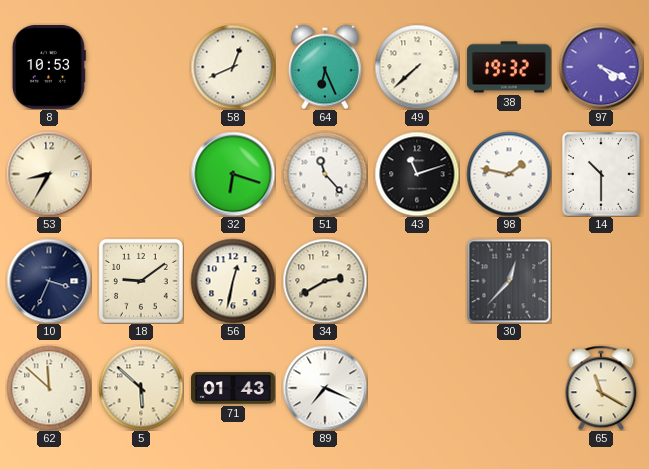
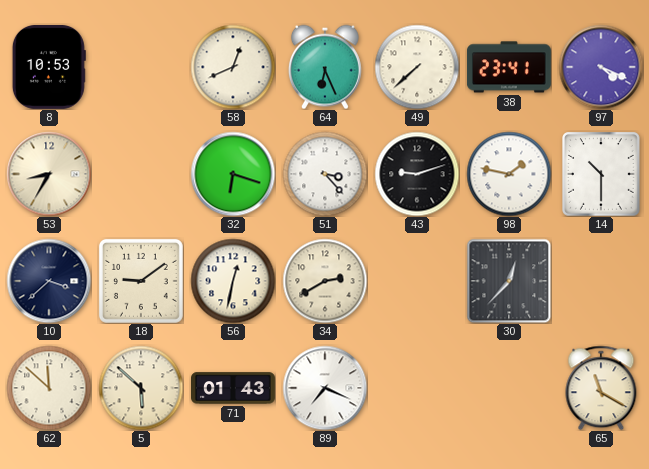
38: 19:32 -> 23:41
51: 11:23 -> 3:23
43: 11:12 -> 9:12
10: 3:34 -> 3:38
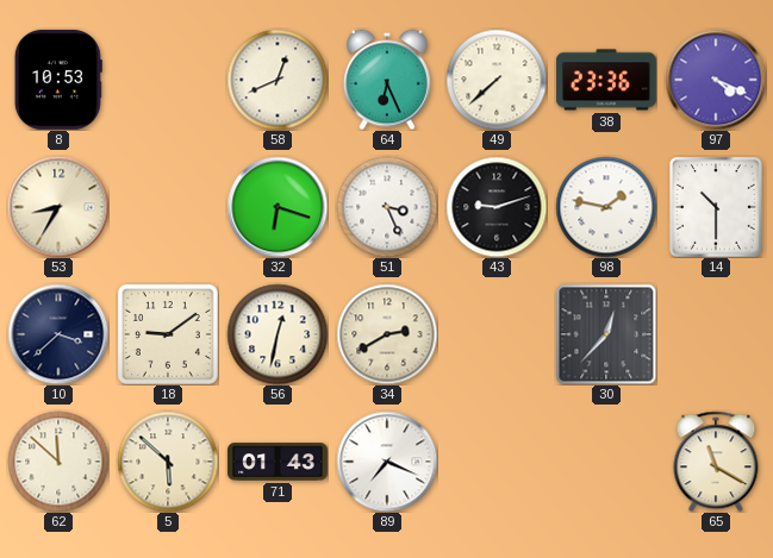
38: 23:41 -> 23:36
51: 3:23 -> 3:26
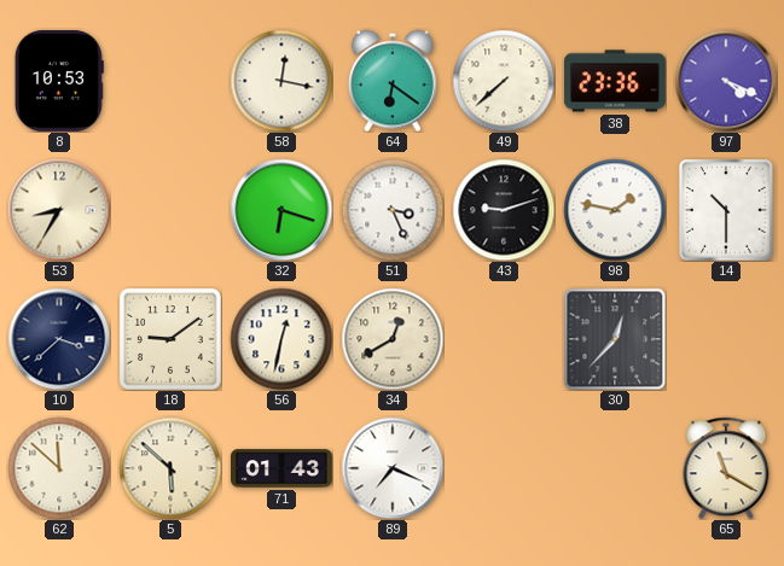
58: 12:41 -> 12:17
64: 6:26 -> 6:21
34: 2:40 -> 12:40
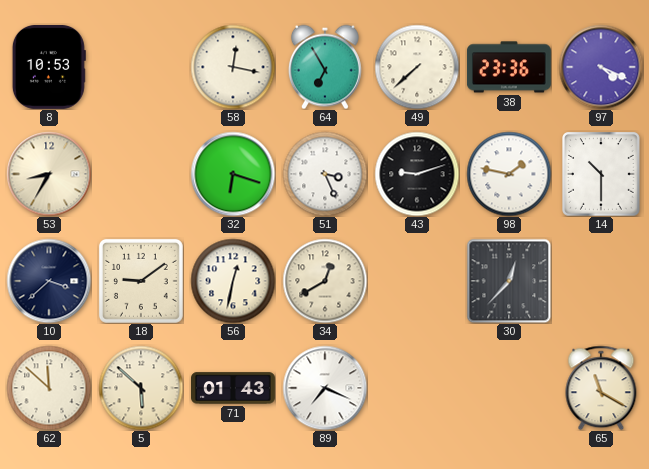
64: 6:21 -> 6:55
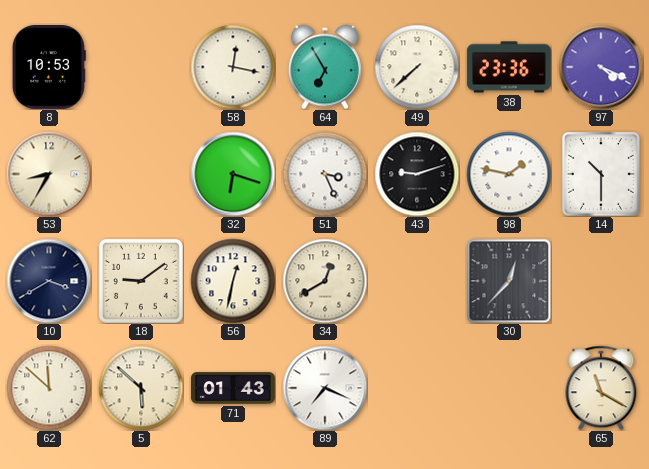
10: 3:38 -> 3:40
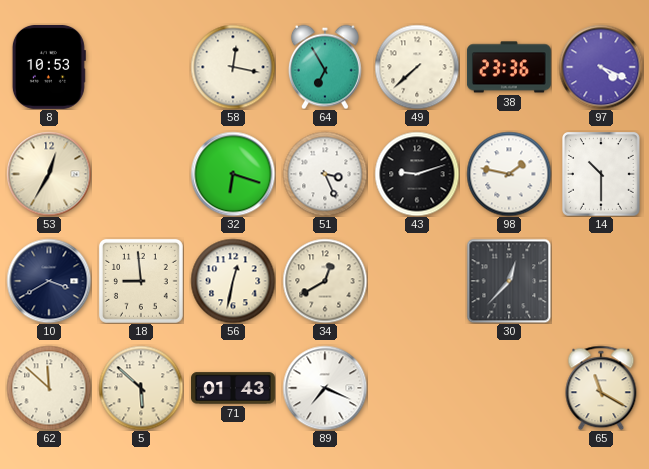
53: 8:35 -> 12:35
18: 9:09 -> 8:59
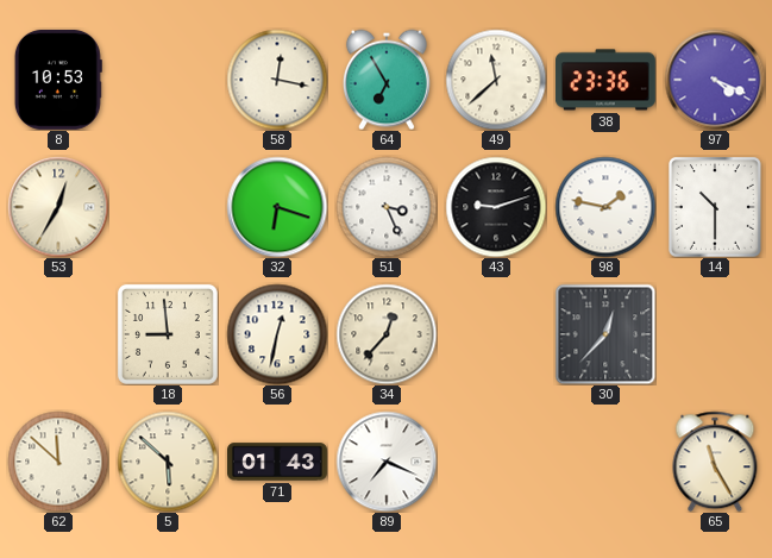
49: 7:38 -> 11:38
10: 3:40 -> none
34: 12:40 -> 12:37
65: 11:20 -> 11:25
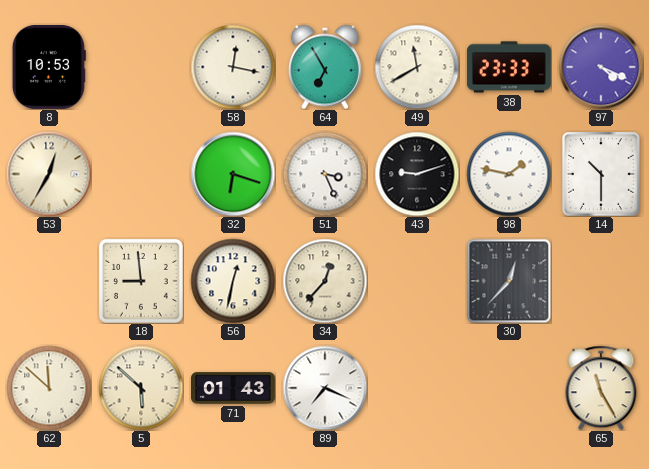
49: 11:38 -> 11:40
38: 23:36 -> 23:33
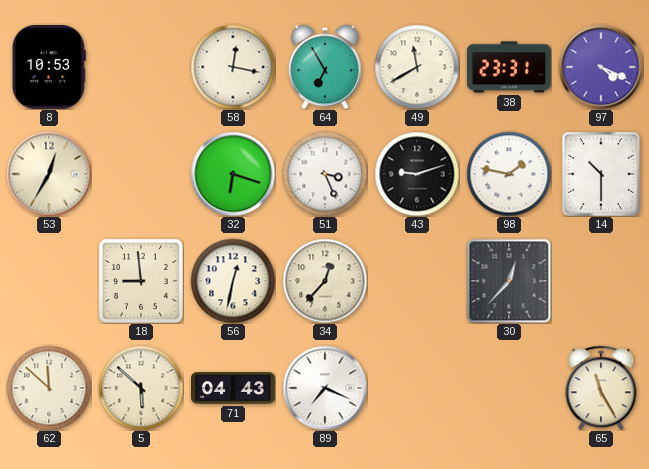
38: 23:33 -> 23:31
71: 01:43 -> 04:43
